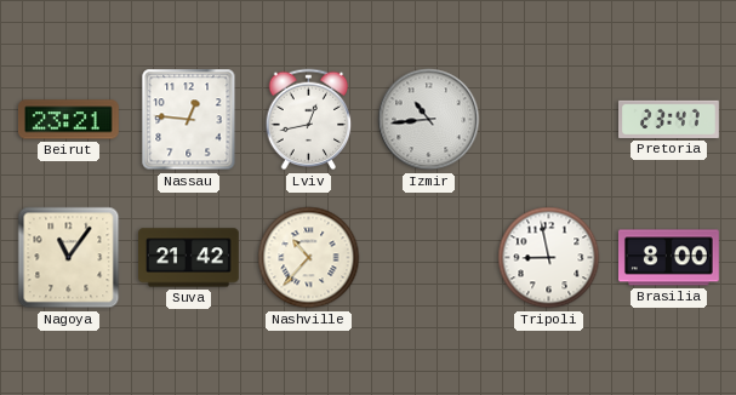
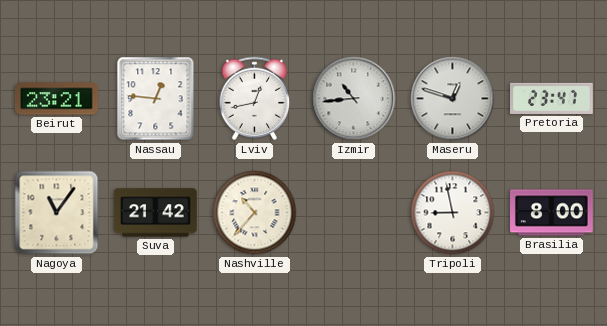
Maseru: none -> 12:48
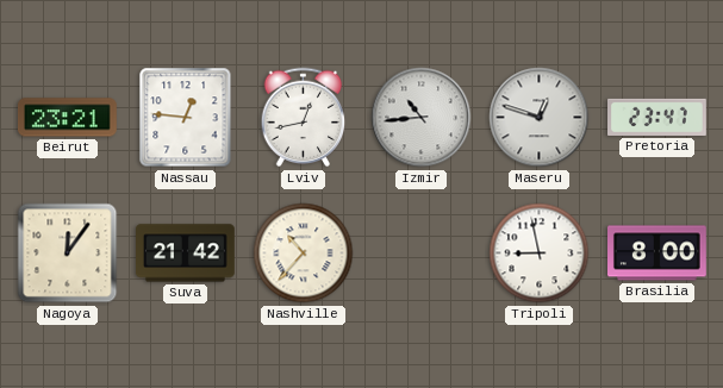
Nagoya: 11:06 -> 12:06
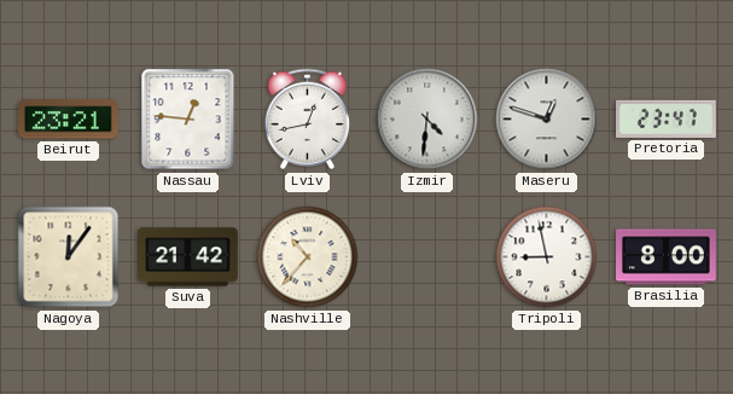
Izmir: 10:44 -> 4:31
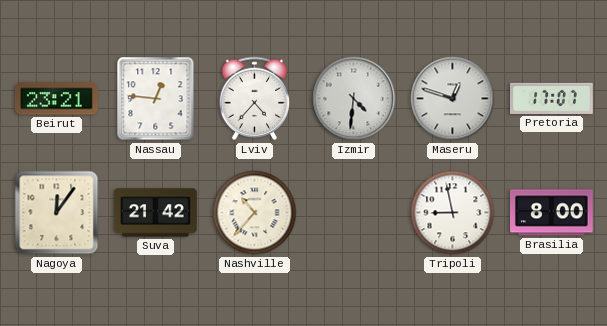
Lviv: 12:43 -> 4:37
Pretoria: 23:47 -> 17:07
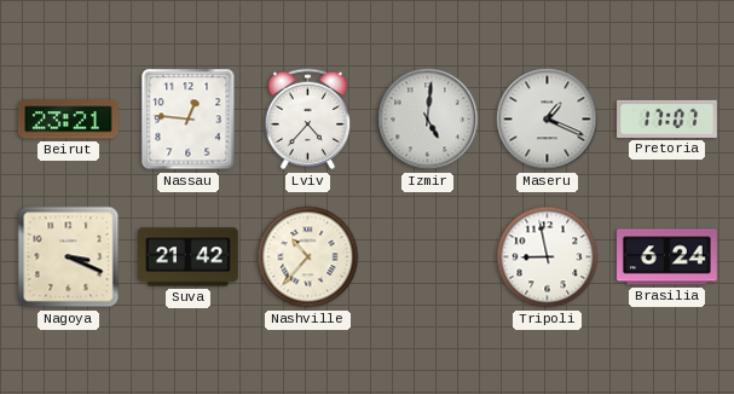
Izmir: 4:31 -> 5:01
Maseru: 12:48 -> 1:19
Nagoya: 12:06 -> 3:19
Brasilia: 8:00 -> 6:24
